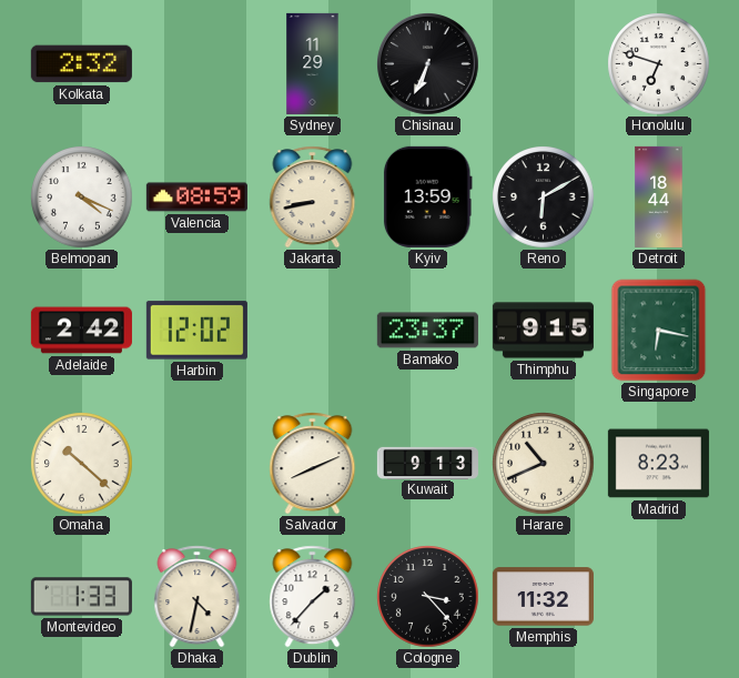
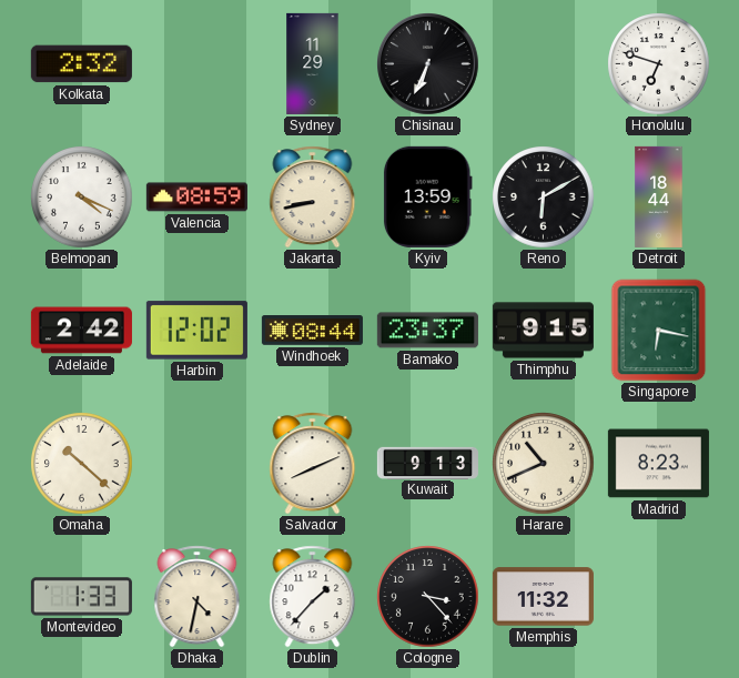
Windhoek: none -> 08:44
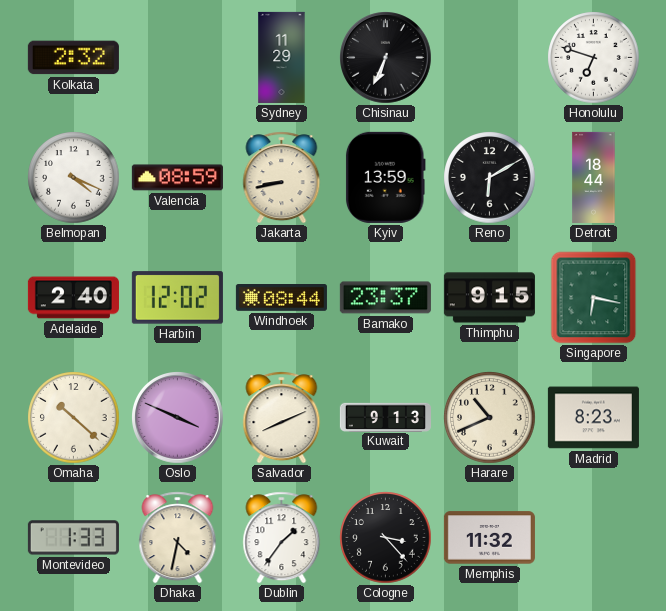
Adelaide: 2:42 -> 2:40
Oslo: none -> 3:49
Dublin: 1:37 -> 1:36
